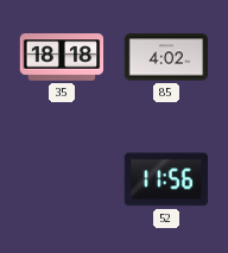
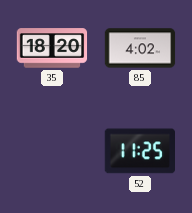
35: 18:18 -> 18:20
52: 11:56 -> 11:25
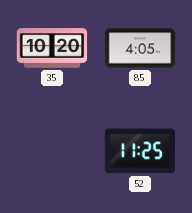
35: 18:20 -> 10:20
85: 4:02 -> 4:05
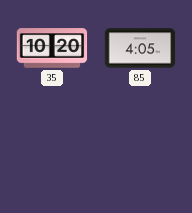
52: 11:25 -> none
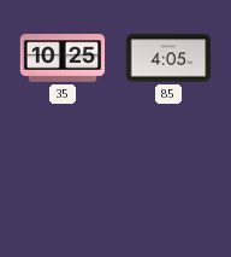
35: 10:20 -> 10:25
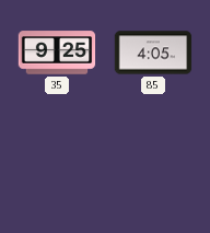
35: 10:25 -> 9:25
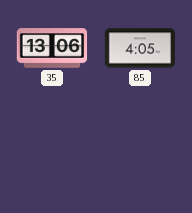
35: 9:25 -> 13:06
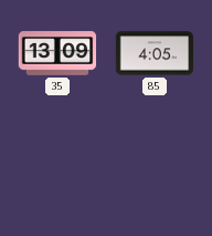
35: 13:06 -> 13:09
